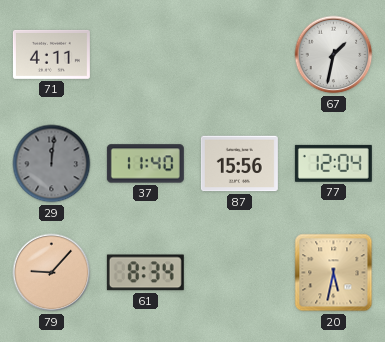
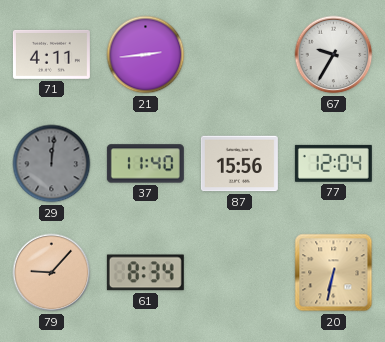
21: none -> 2:44
67: 1:32 -> 9:35
20: 5:32 -> 6:32
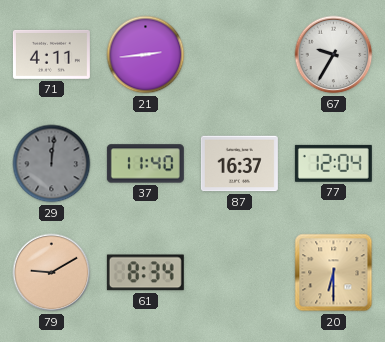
87: 15:56 -> 16:37
79: 9:07 -> 9:10
20: 6:32 -> 6:30
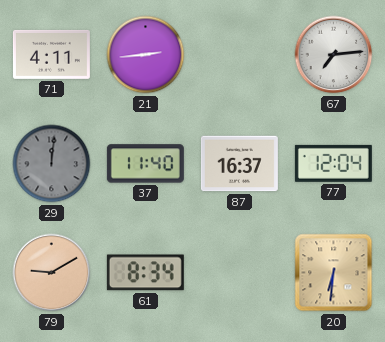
67: 9:35 -> 7:14
20: 6:30 -> 6:31
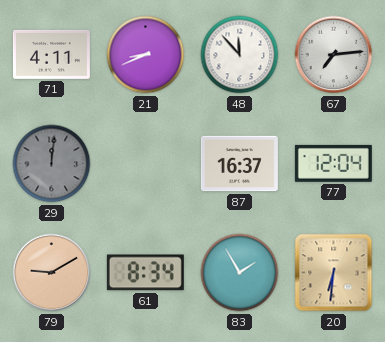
21: 2:44 -> 8:41
48: none -> 11:53
37: 11:40 -> none
83: none -> 1:55
